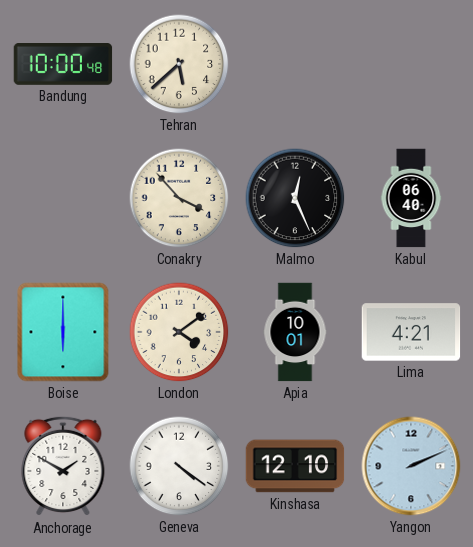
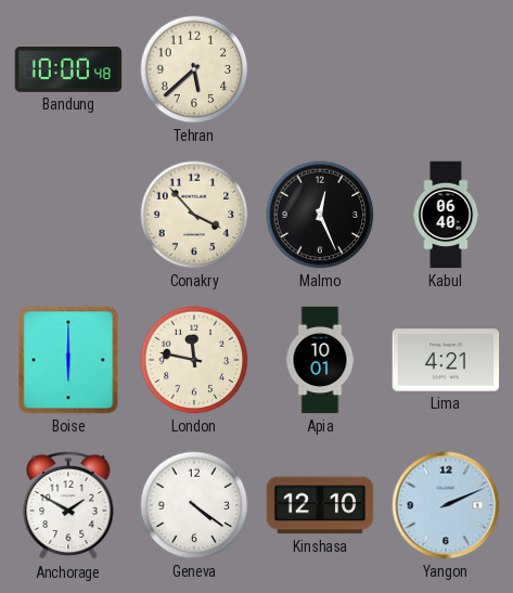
London: 4:09 -> 11:47
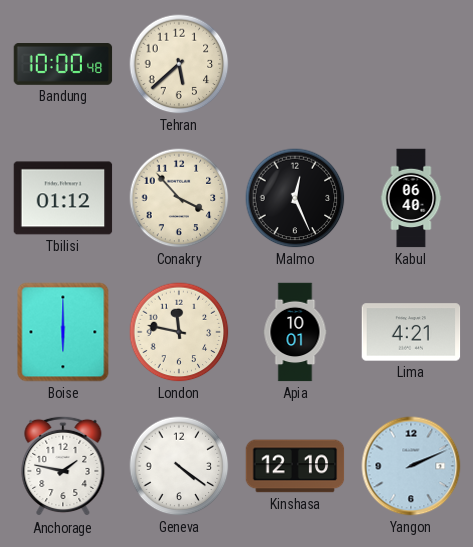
Tbilisi: none -> 01:12
Anchorage: 1:50 -> 1:47
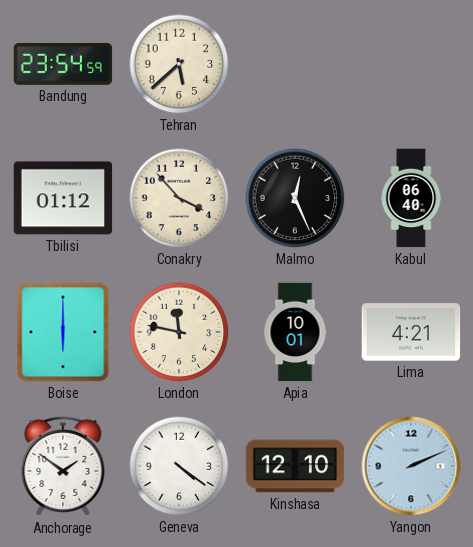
Bandung: 10:00 -> 23:54
Anchorage: 1:47 -> 1:51
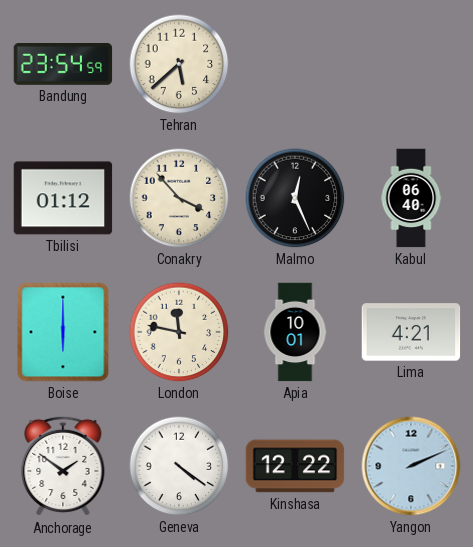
Kinshasa: 12:10 -> 12:22
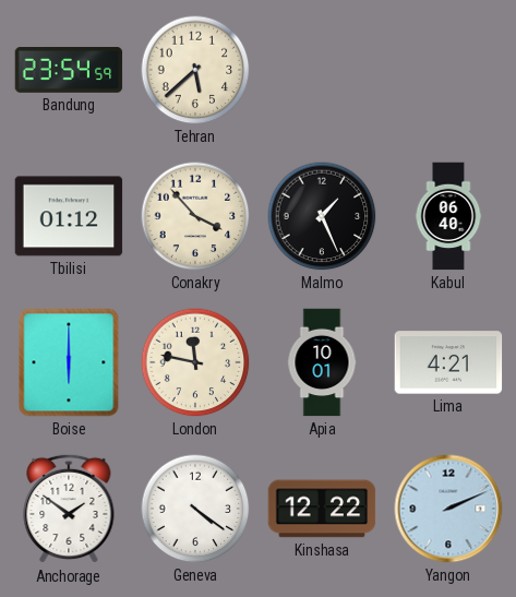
Malmo: 12:26 -> 1:26
